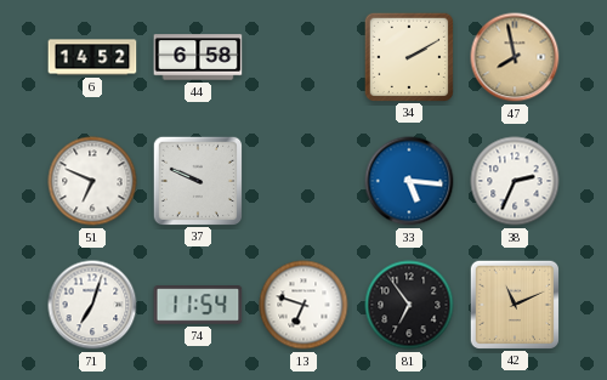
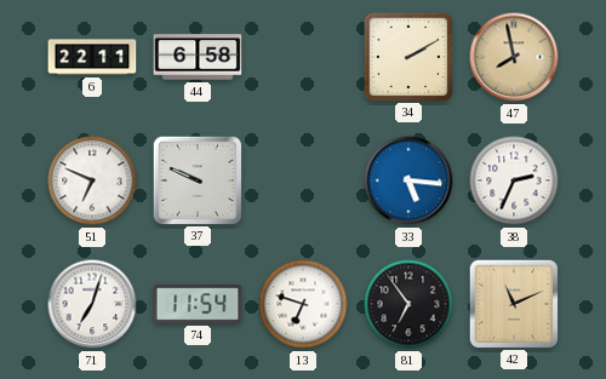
6: 14:52 -> 22:11
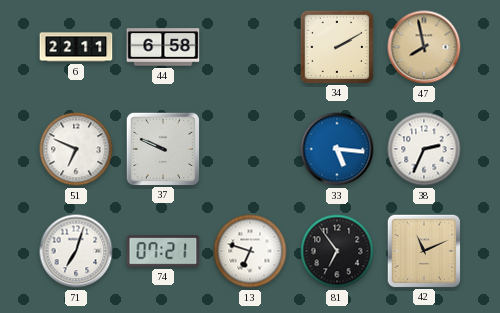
74: 11:54 -> 07:21
